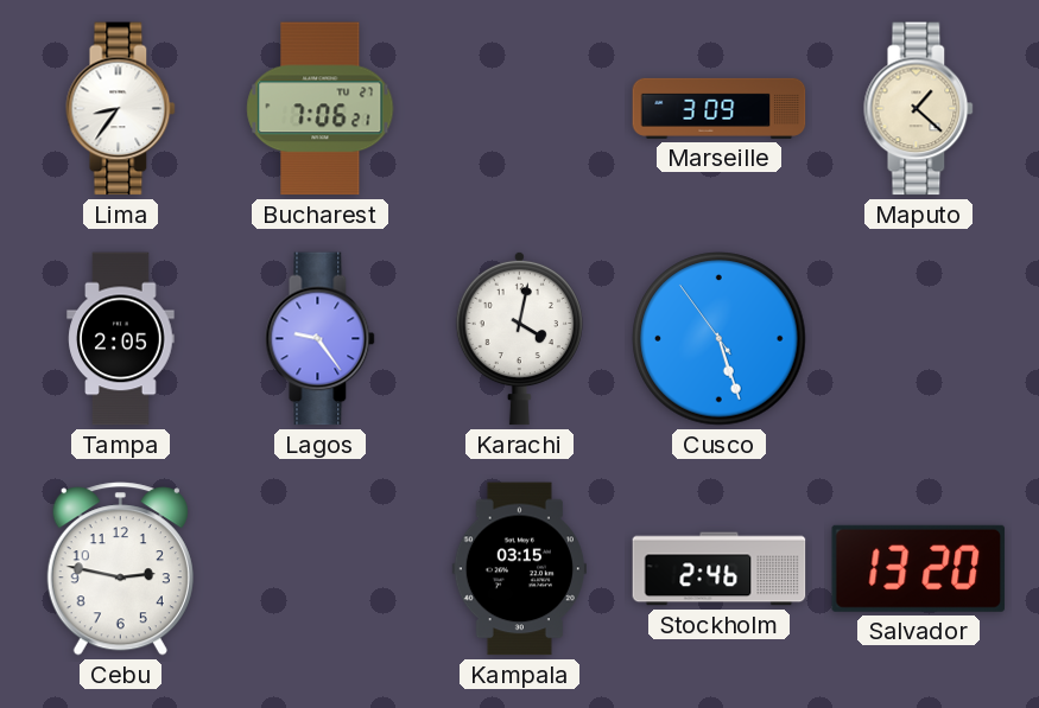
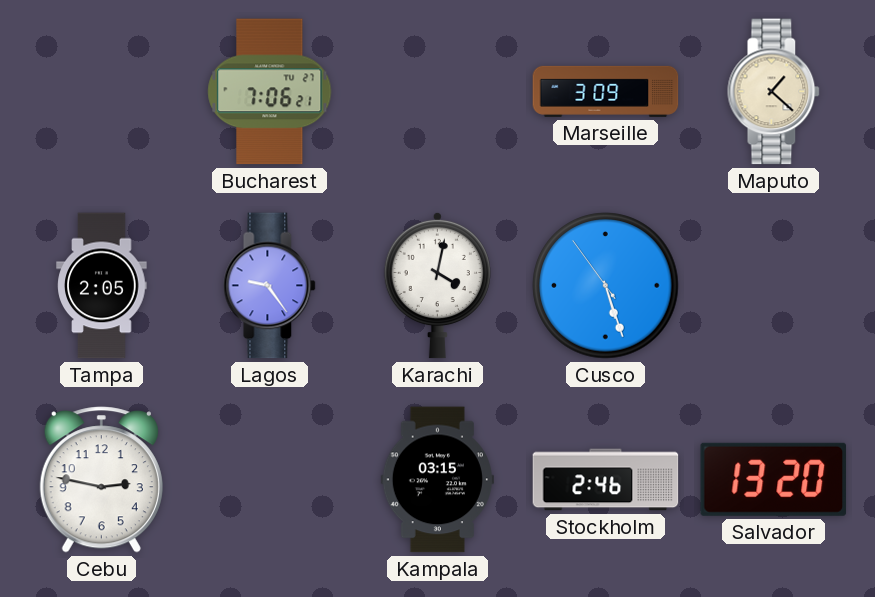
Lima: 8:36 -> none
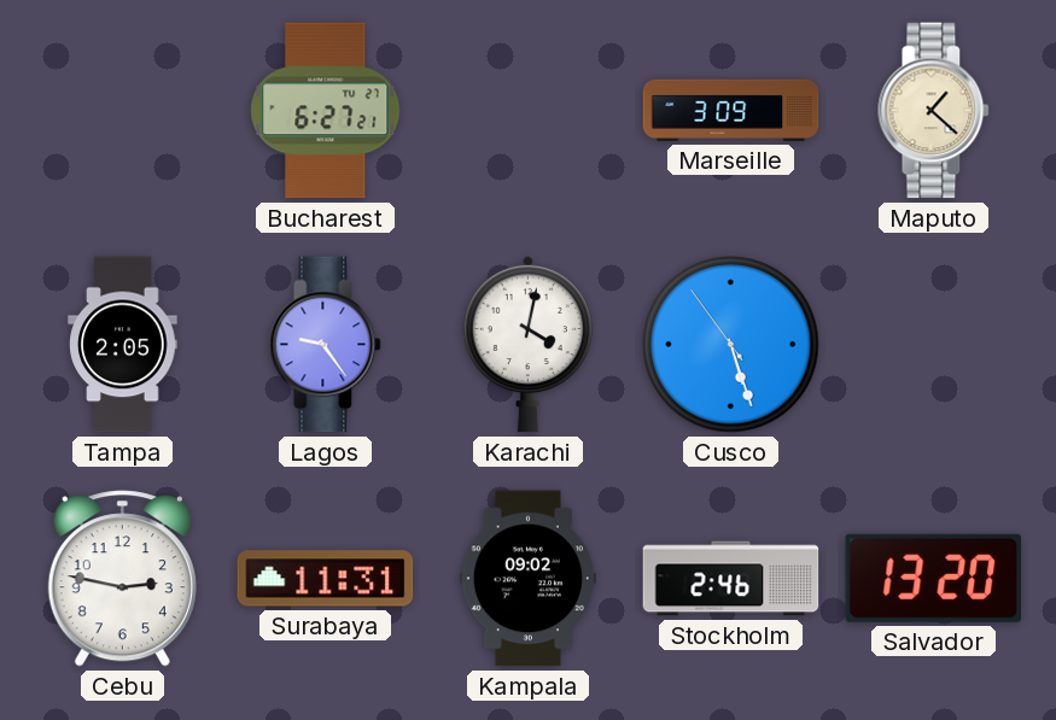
Bucharest: 7:06 -> 6:27
Surabaya: none -> 11:31
Kampala: 03:15 -> 09:02
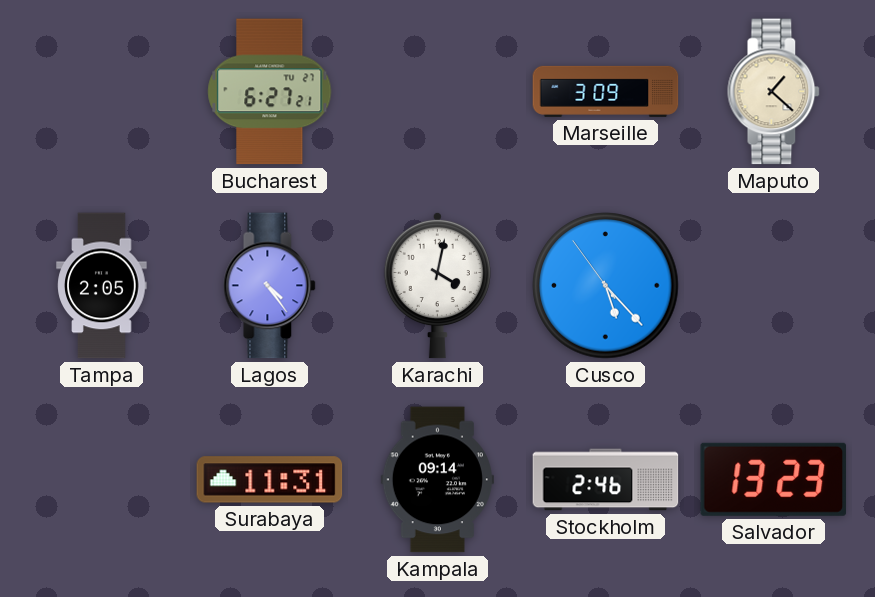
Lagos: 9:24 -> 4:24
Cusco: 5:26 -> 5:22
Cebu: 2:47 -> none
Kampala: 09:02 -> 09:14
Salvador: 13:20 -> 13:23
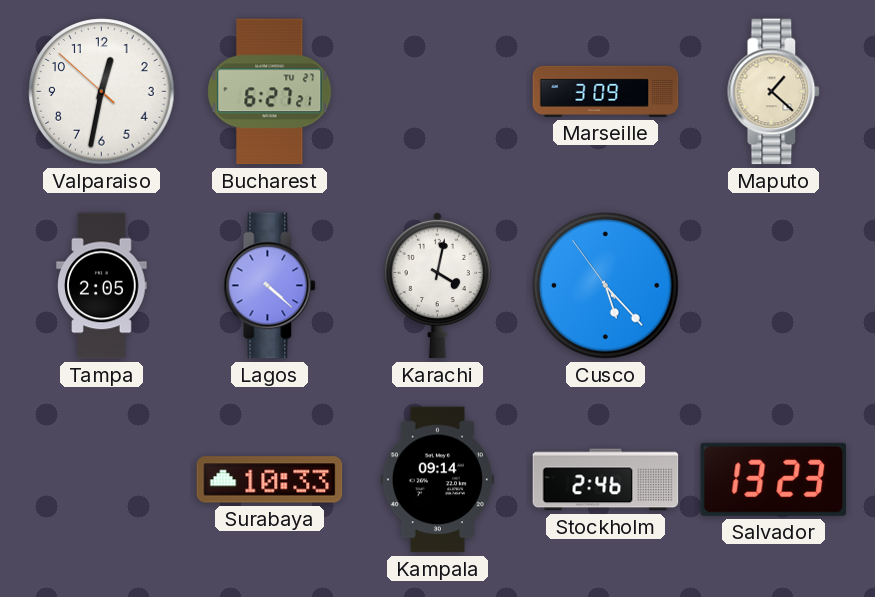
Valparaiso: none -> 12:31
Lagos: 4:24 -> 4:22
Surabaya: 11:31 -> 10:33
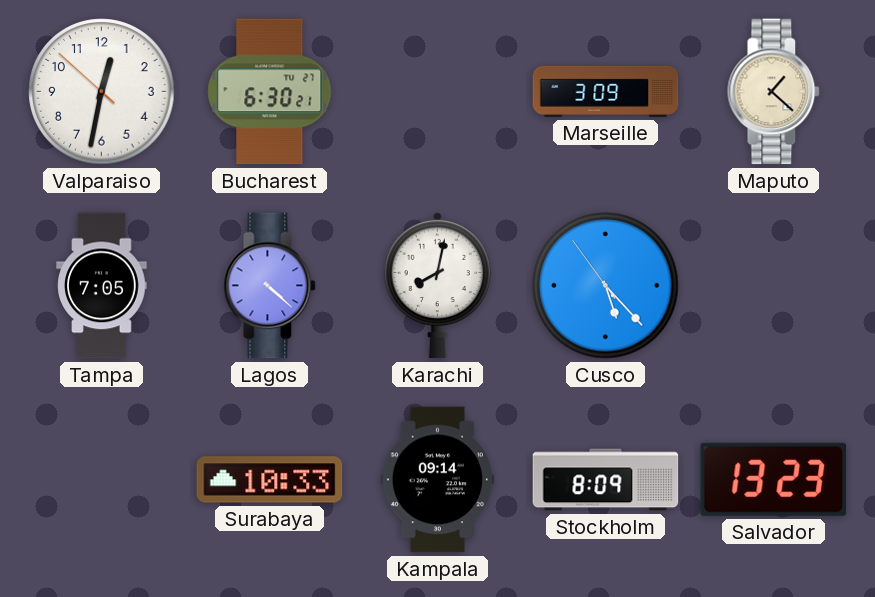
Bucharest: 6:27 -> 6:30
Tampa: 2:05 -> 7:05
Karachi: 4:02 -> 8:02
Stockholm: 2:46 -> 8:09
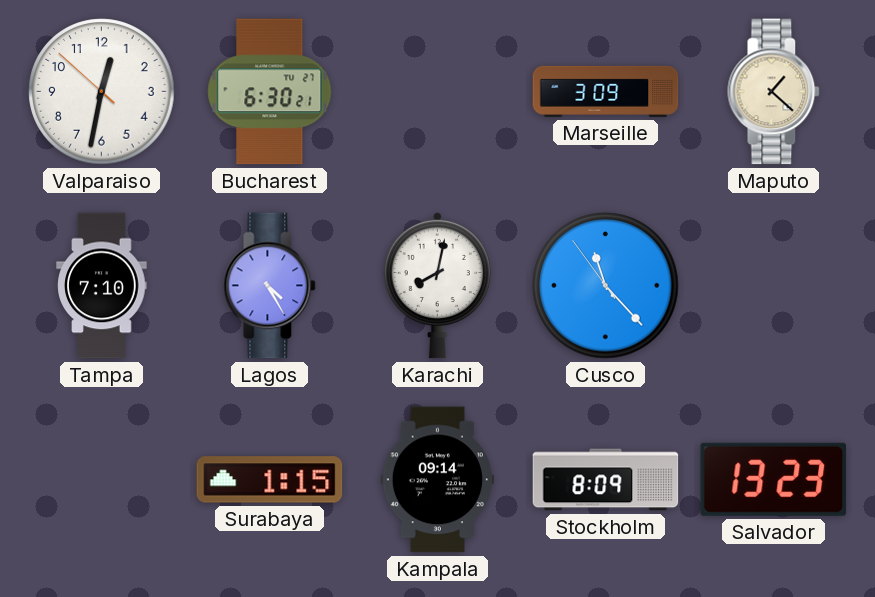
Tampa: 7:05 -> 7:10
Lagos: 4:22 -> 4:25
Cusco: 5:22 -> 11:22
Surabaya: 10:33 -> 1:15
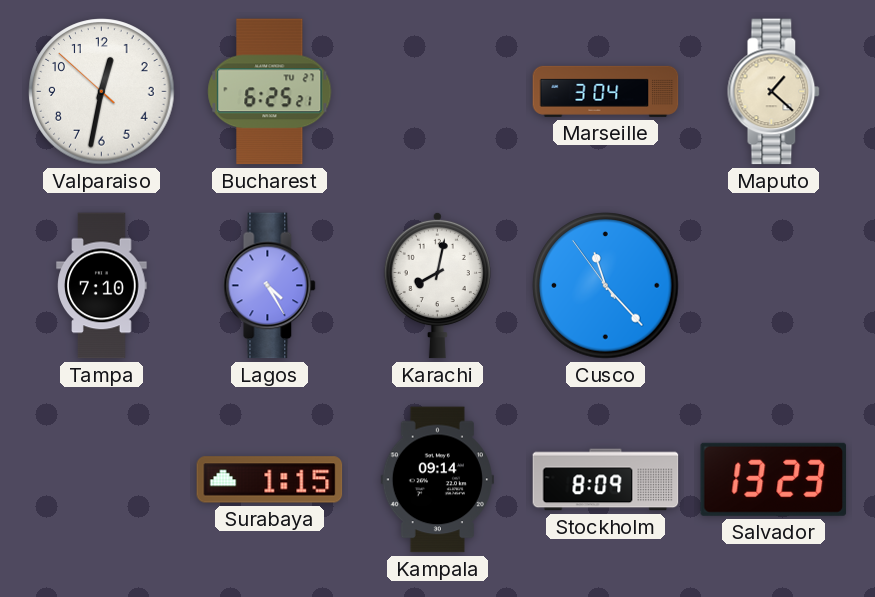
Bucharest: 6:30 -> 6:25
Marseille: 3:09 -> 3:04
